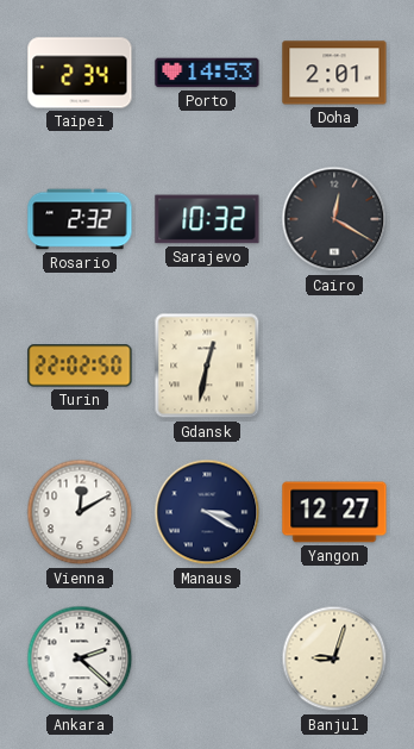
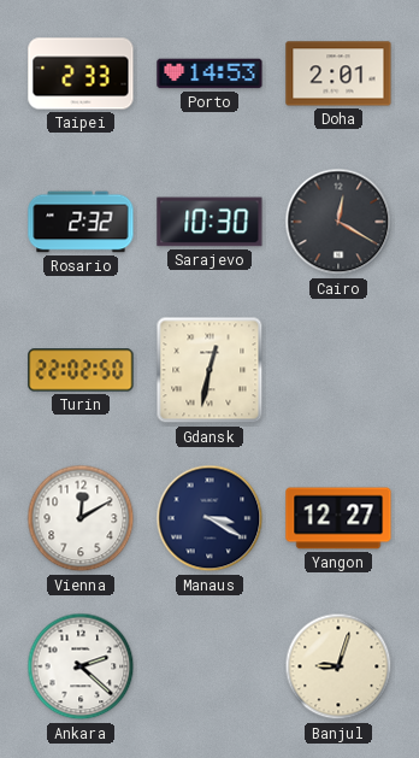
Taipei: 2:34 -> 2:33
Sarajevo: 10:32 -> 10:30
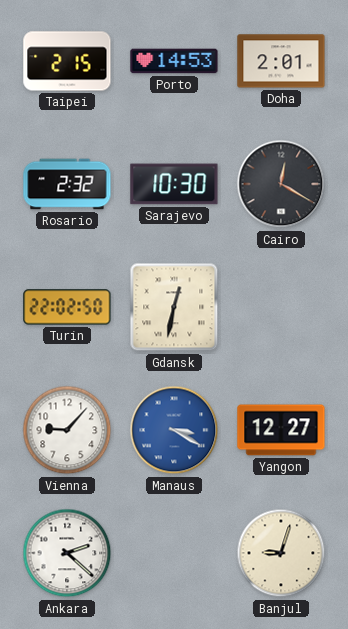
Taipei: 2:33 -> 2:15
Vienna: 12:10 -> 9:07
Manaus dial: navy -> blue
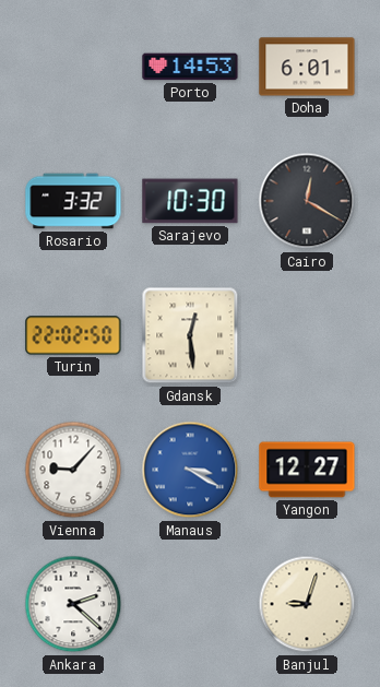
Taipei: 2:15 -> none
Doha: 2:01 -> 6:01
Rosario: 2:32 -> 3:32
Gdansk: 12:32 -> 12:29
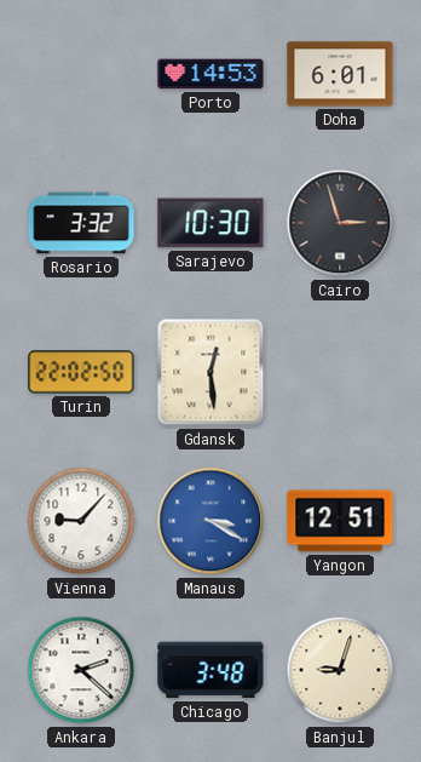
Cairo: 12:20 -> 2:57
Yangon: 12:27 -> 12:51
Chicago: none -> 3:48
